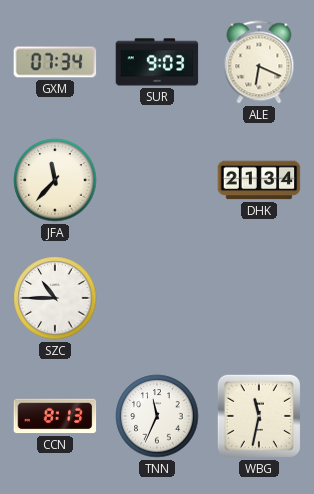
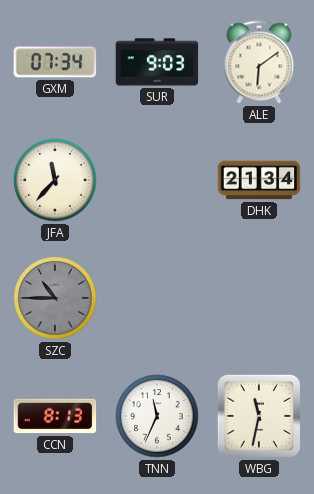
ALE: 6:19 -> 6:09
SZC dial: white -> grey
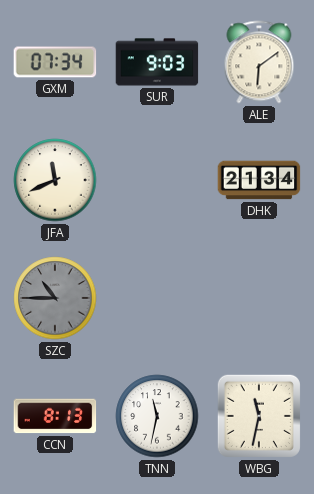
JFA: 11:37 -> 11:41
TNN: 11:34 -> 11:32
